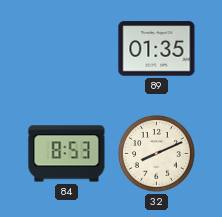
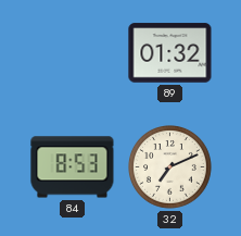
89: 01:35 -> 01:32
32: 8:11 -> 7:11
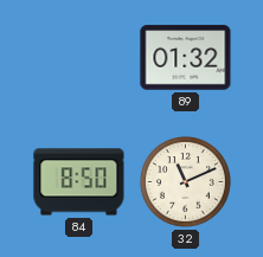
84: 8:53 -> 8:50
32: 7:11 -> 11:11
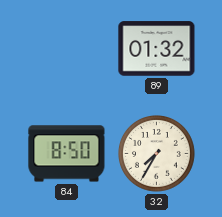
32: 11:11 -> 7:35
